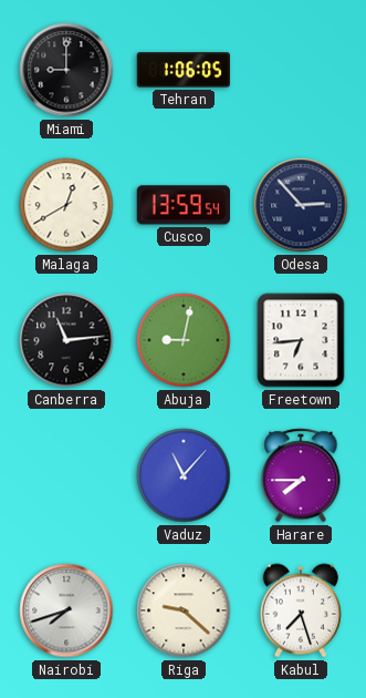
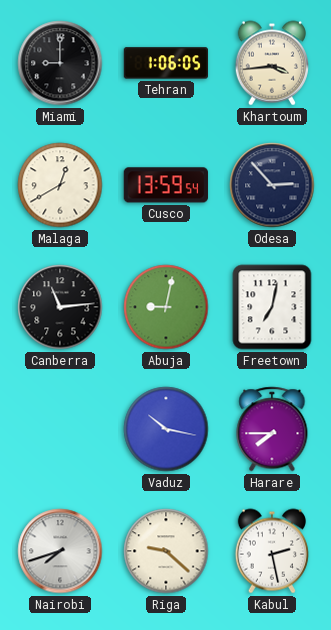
Khartoum: none -> 3:44
Freetown: 6:44 -> 7:02
Vaduz: 11:07 -> 10:17
Kabul: 7:27 -> 2:28
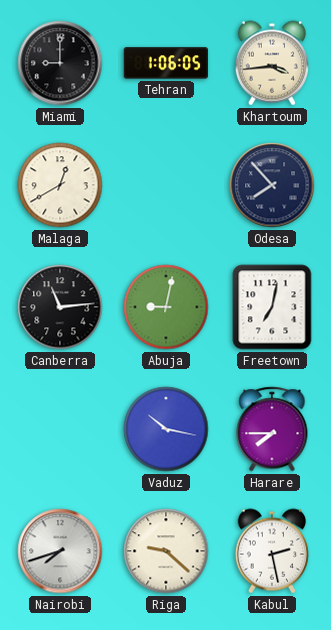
Cusco: 13:59 -> none
Odesa: 2:53 -> 7:53
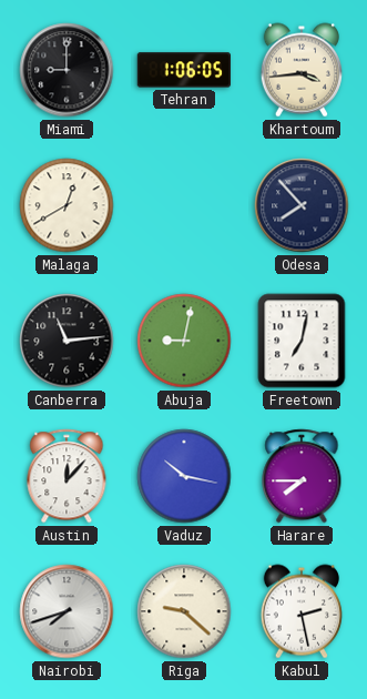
Austin: none -> 12:07
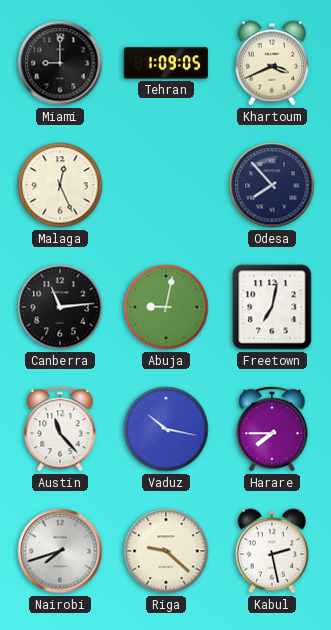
Tehran: 1:06 -> 1:09
Khartoum: 3:44 -> 3:41
Malaga: 12:40 -> 12:26
Austin: 12:07 -> 11:23
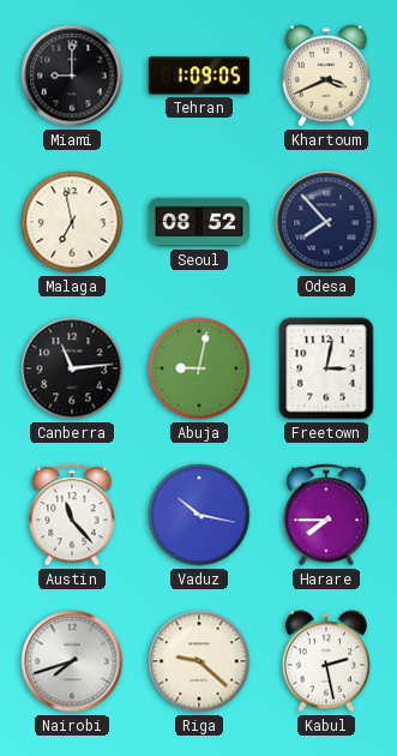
Malaga: 12:26 -> 6:58
Seoul: none -> 08:52
Freetown: 7:02 -> 3:02
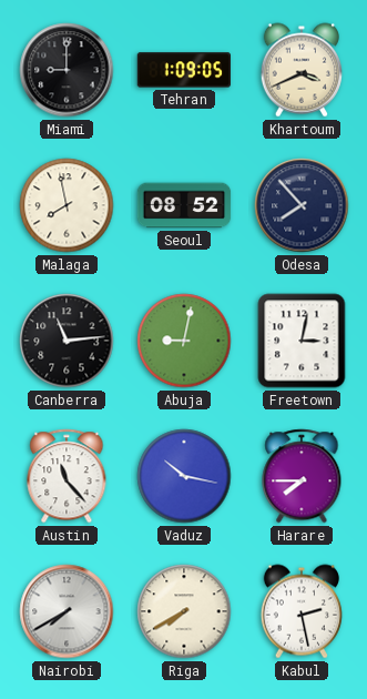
Malaga: 6:58 -> 7:58
Nairobi: 7:42 -> 7:40
Riga: 9:22 -> 7:40
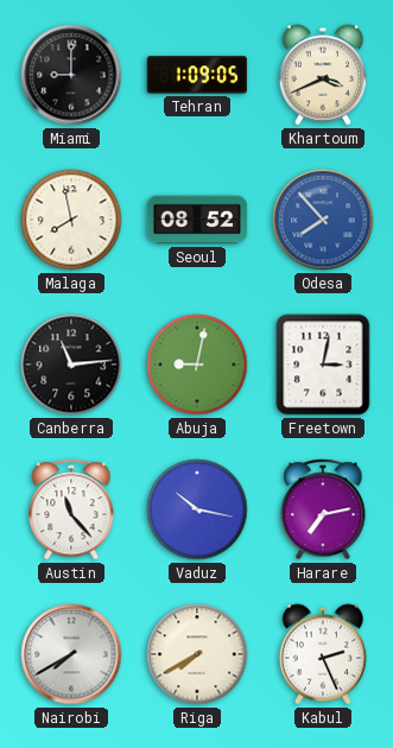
Odesa dial: navy -> blue
Harare: 7:45 -> 7:13
Kabul: 2:28 -> 2:26
